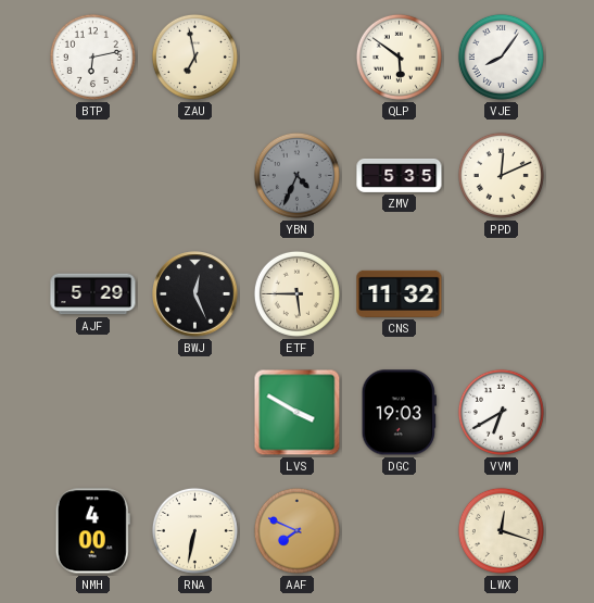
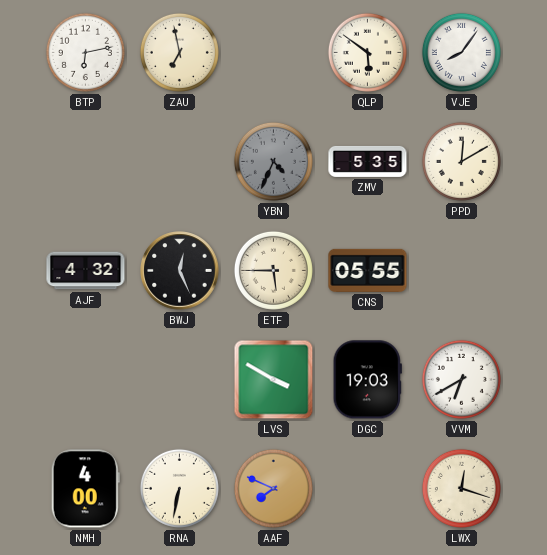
PPD: 12:11 -> 12:10
AJF: 5:29 -> 4:32
CNS: 11:32 -> 05:55
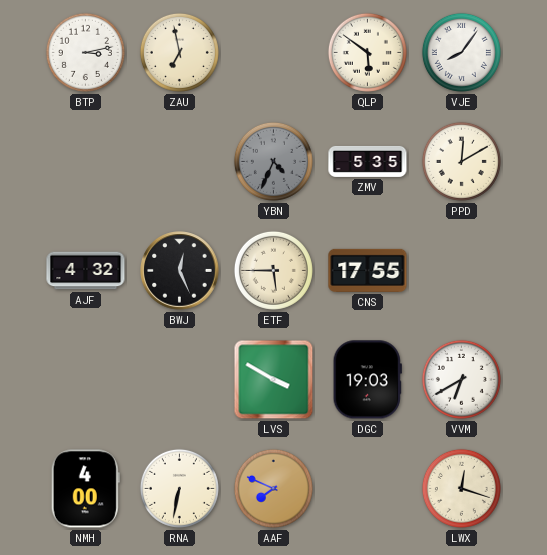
BTP: 6:13 -> 3:13
CNS: 05:55 -> 17:55
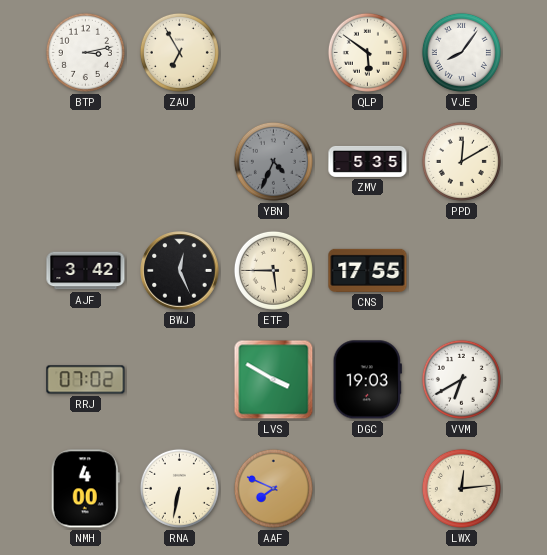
ZAU: 6:58 -> 6:55
AJF: 4:32 -> 3:42
RRJ: none -> 07:02
LWX: 12:18 -> 12:14
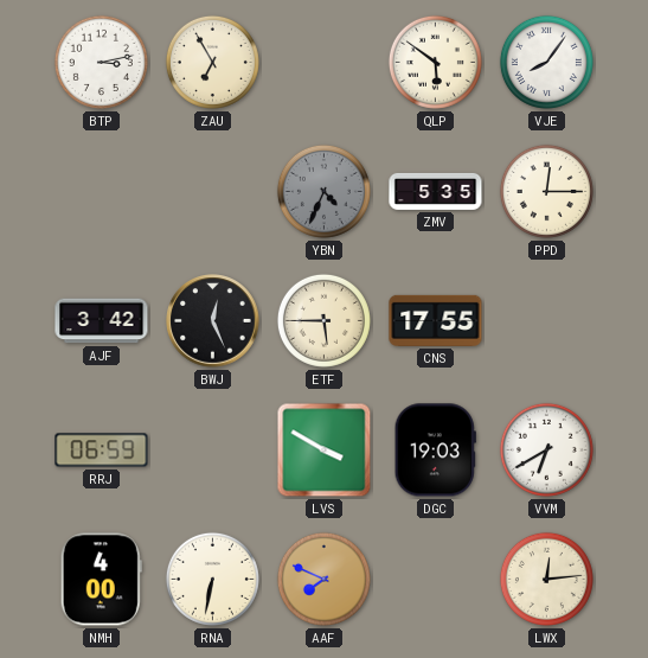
PPD: 12:10 -> 12:15
RRJ: 07:02 -> 06:59
